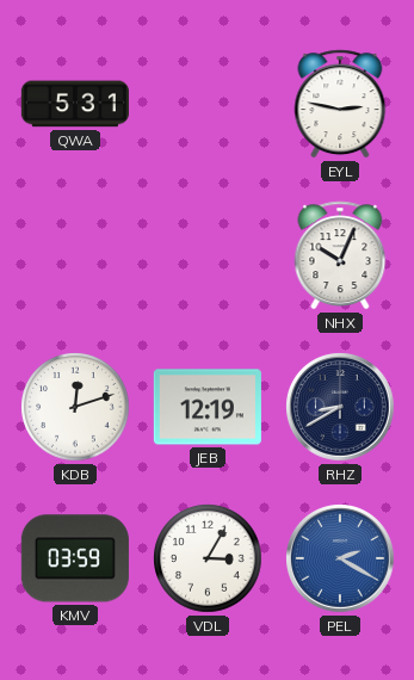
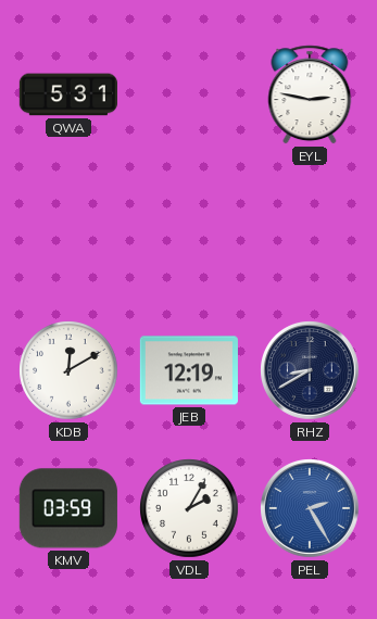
NHX: 10:04 -> none
KDB: 12:12 -> 12:10
VDL: 3:05 -> 2:05
PEL: 2:20 -> 2:25
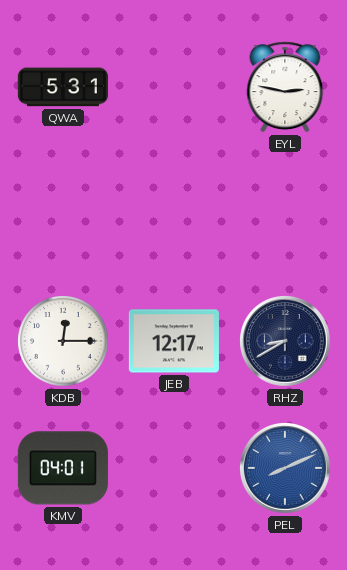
KDB: 12:10 -> 12:15
JEB: 12:19 -> 12:17
KMV: 03:59 -> 04:01
VDL: 2:05 -> none
PEL: 2:25 -> 8:11
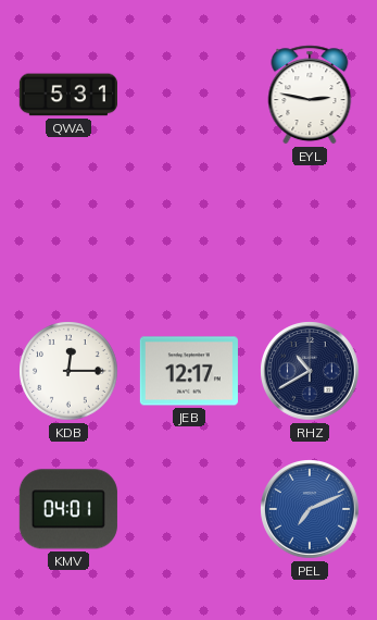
RHZ: 8:40 -> 10:40
PEL: 8:11 -> 7:11
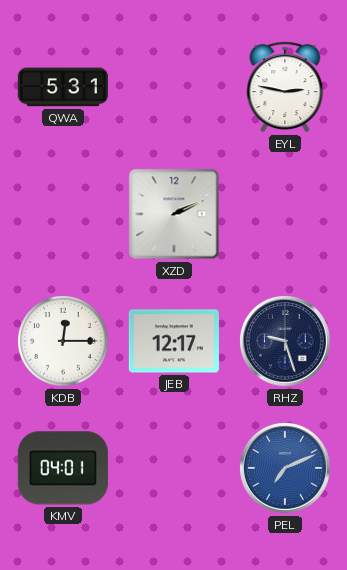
XZD: none -> 2:11
RHZ: 10:40 -> 9:27
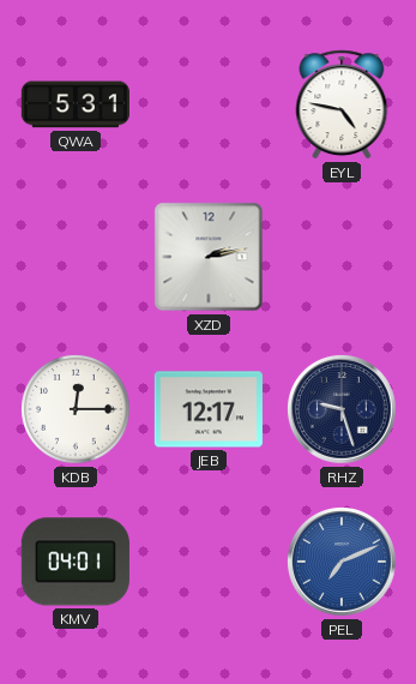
EYL: 2:47 -> 4:47
XZD: 2:11 -> 2:13
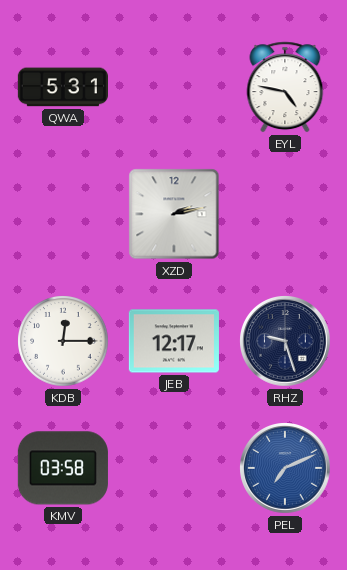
KMV: 04:01 -> 03:58
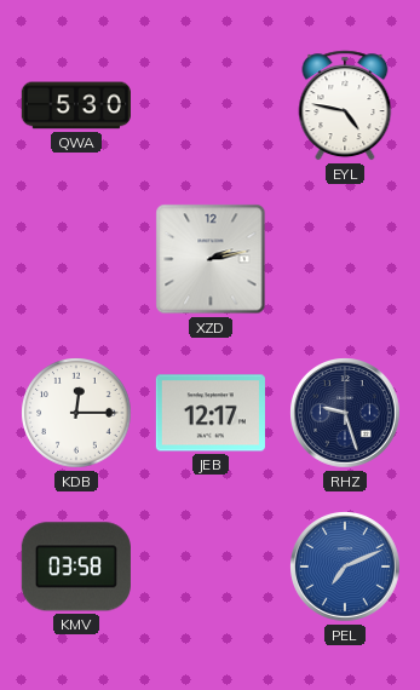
QWA: 5:31 -> 5:30
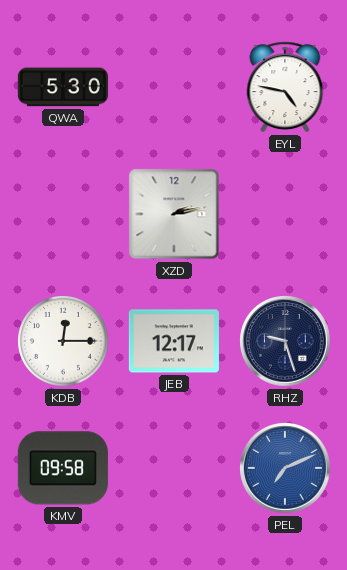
KMV: 03:58 -> 09:58
